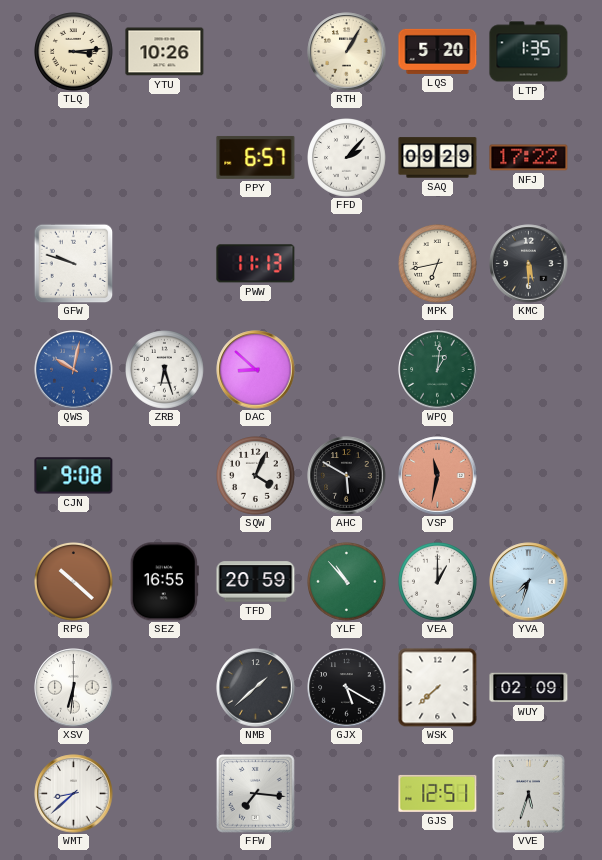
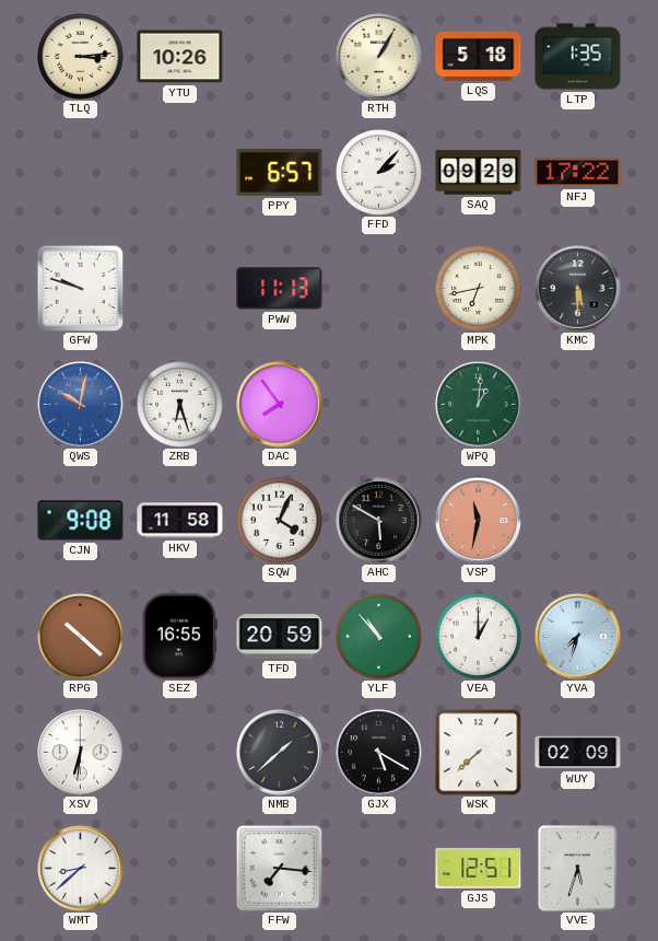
LQS: 5:20 -> 5:18
DAC: 8:52 -> 7:54
HKV: none -> 11:58
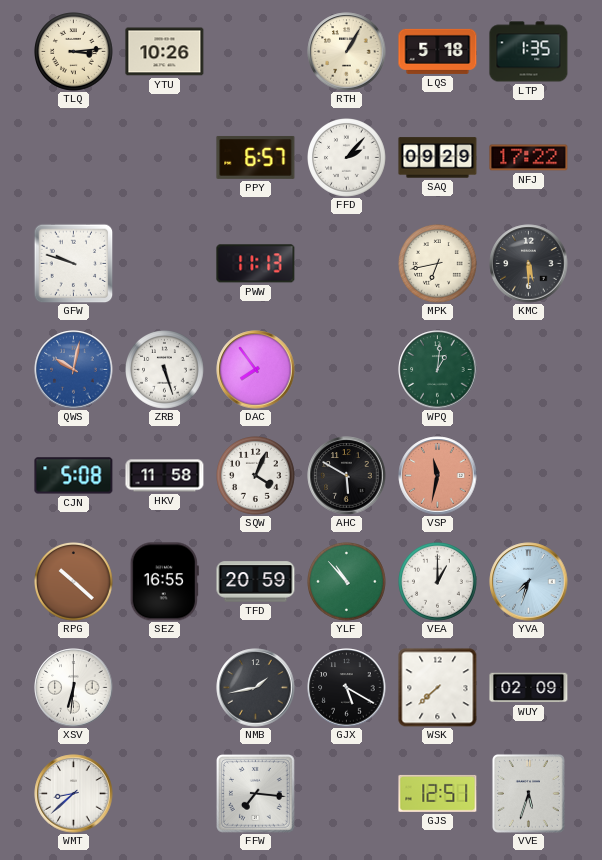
ZRB: 6:27 -> 5:27
CJN: 9:08 -> 5:08
NMB: 1:38 -> 1:43
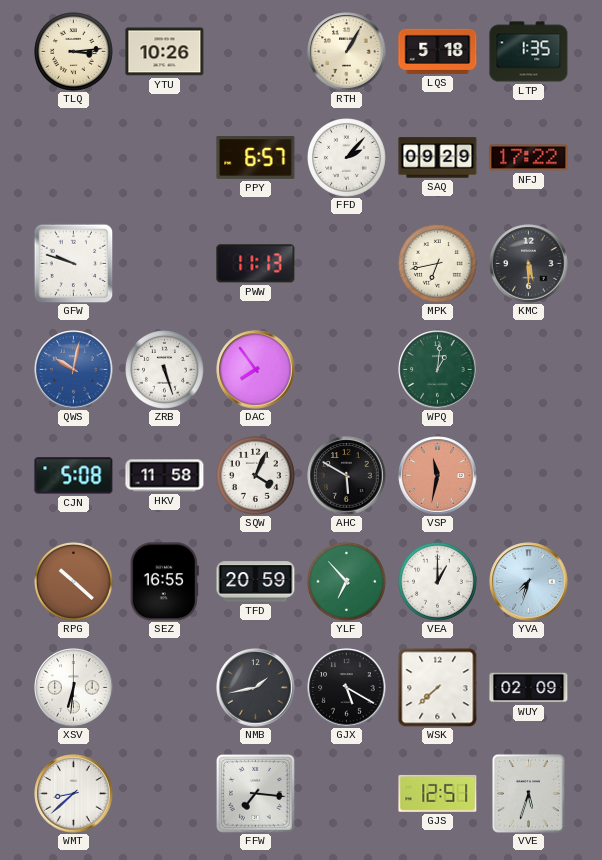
YLF: 10:53 -> 6:53
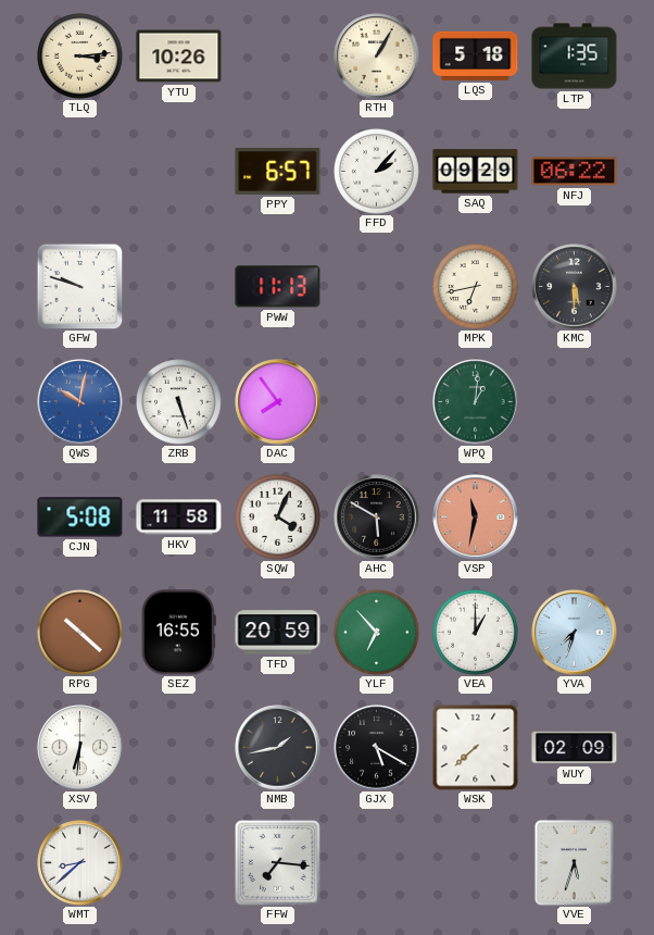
NFJ: 17:22 -> 06:22
GJS: 12:51 -> none
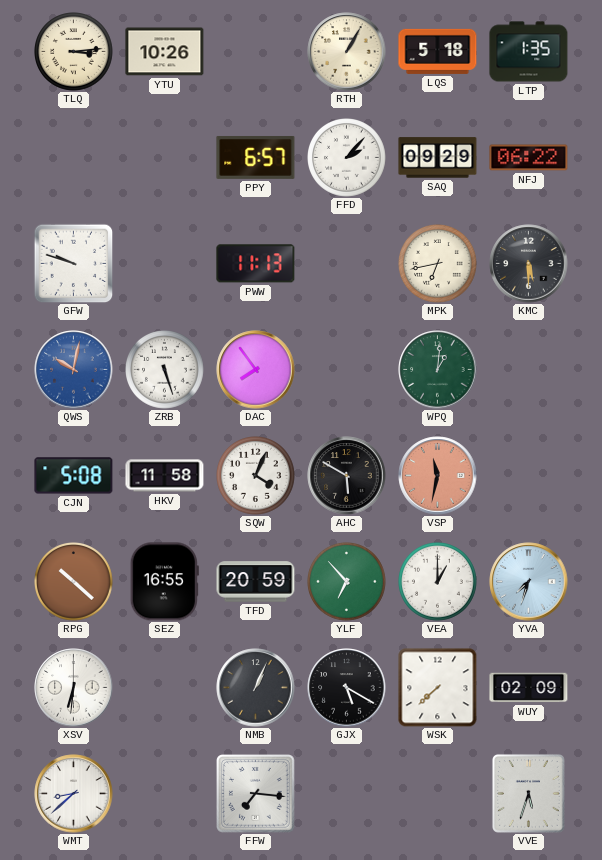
NMB: 1:43 -> 1:04
